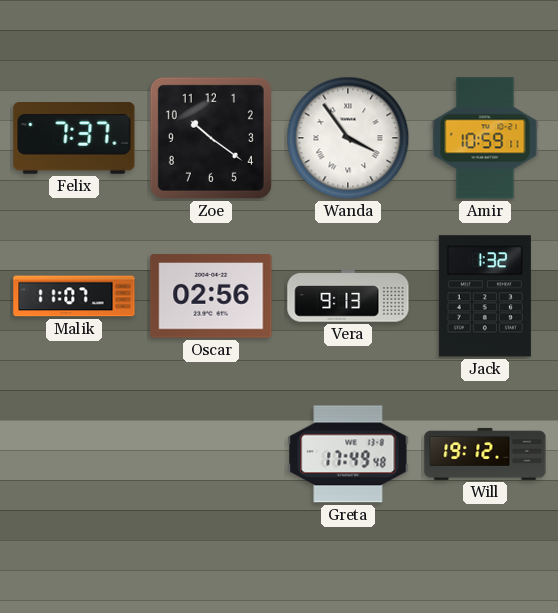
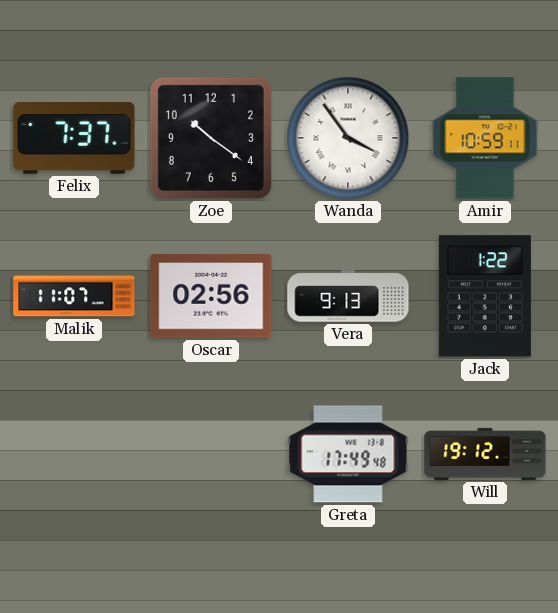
Jack: 1:32 -> 1:22
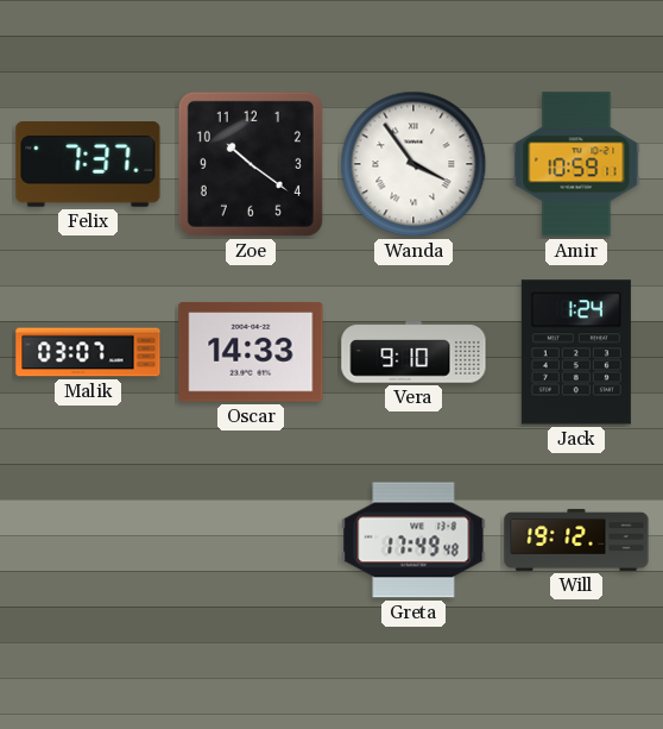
Malik: 11:07 -> 03:07
Oscar: 02:56 -> 14:33
Vera: 9:13 -> 9:10
Jack: 1:22 -> 1:24
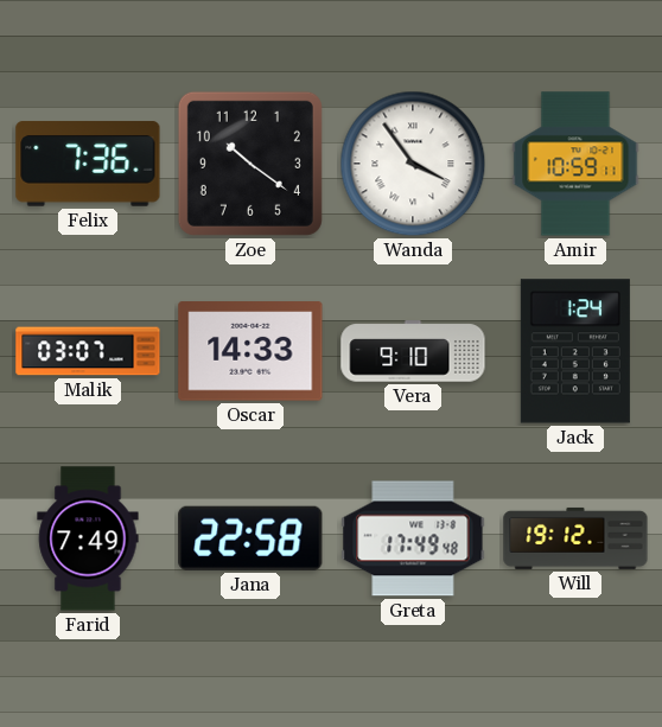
Felix: 7:37 -> 7:36
Farid: none -> 7:49
Jana: none -> 22:58
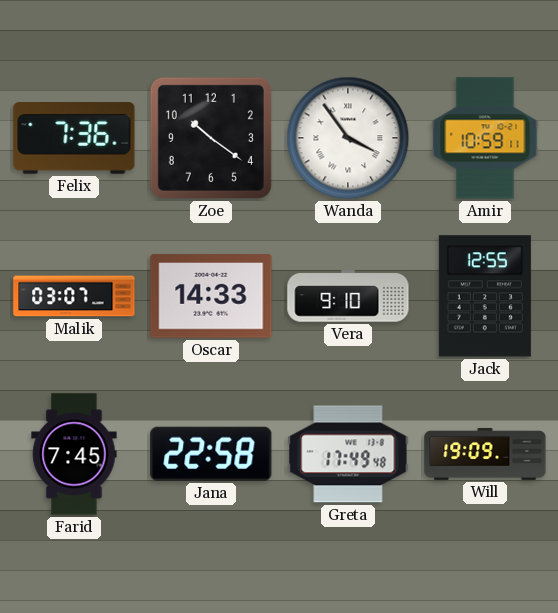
Jack: 1:24 -> 12:55
Farid: 7:49 -> 7:45
Will: 19:12 -> 19:09
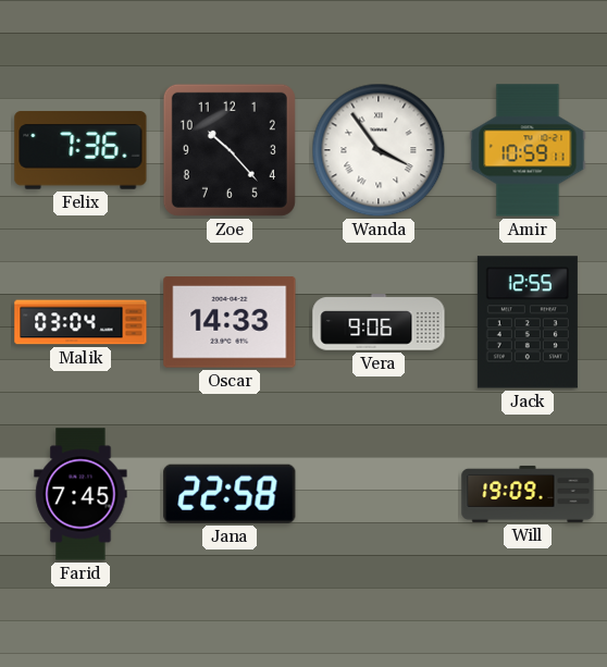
Zoe: 10:21 -> 10:23
Malik: 03:07 -> 03:04
Vera: 9:10 -> 9:06
Greta: 17:49 -> none
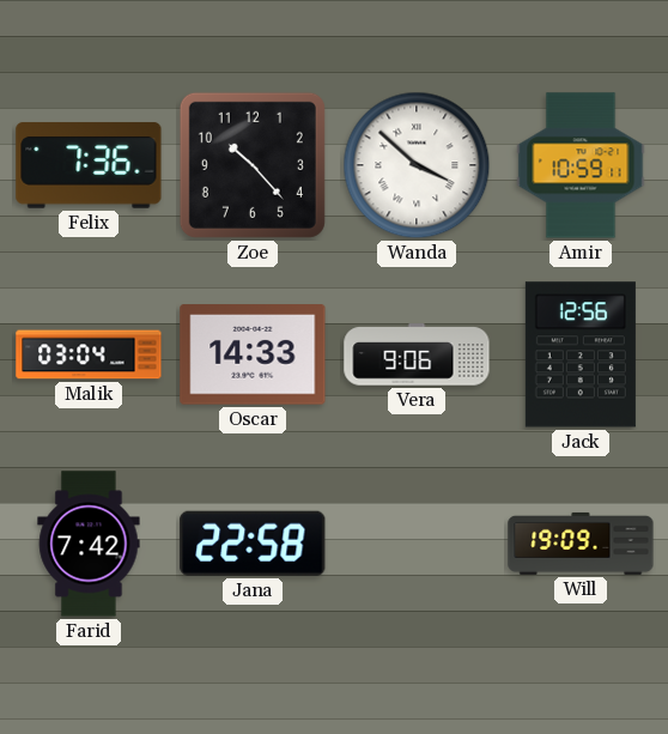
Wanda: 3:54 -> 3:52
Jack: 12:55 -> 12:56
Farid: 7:45 -> 7:42
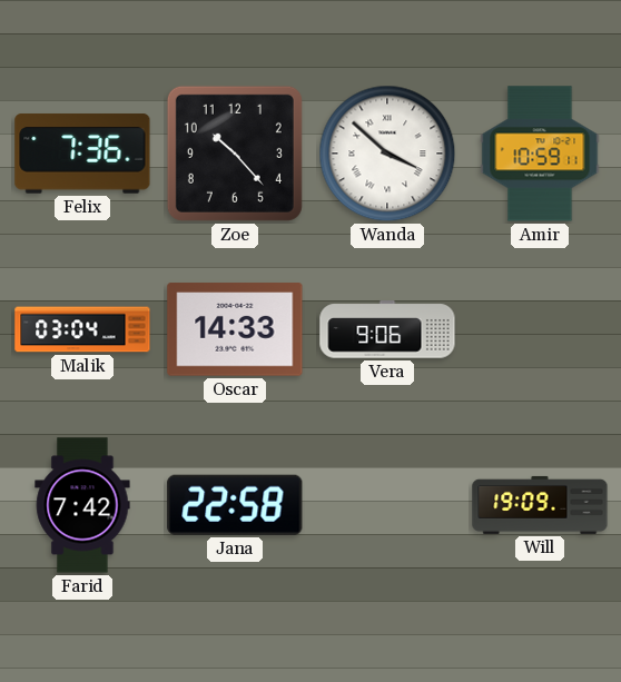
Jack: 12:56 -> none
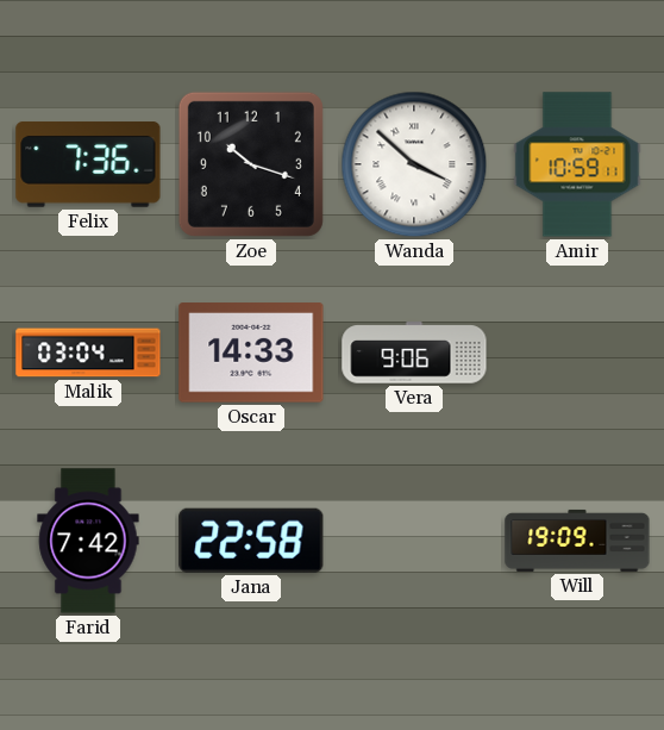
Zoe: 10:23 -> 10:18
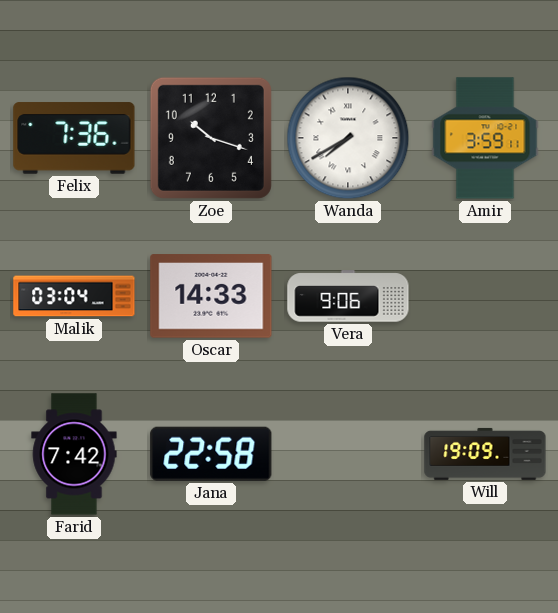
Wanda: 3:52 -> 7:40
Amir: 10:59 -> 3:59
